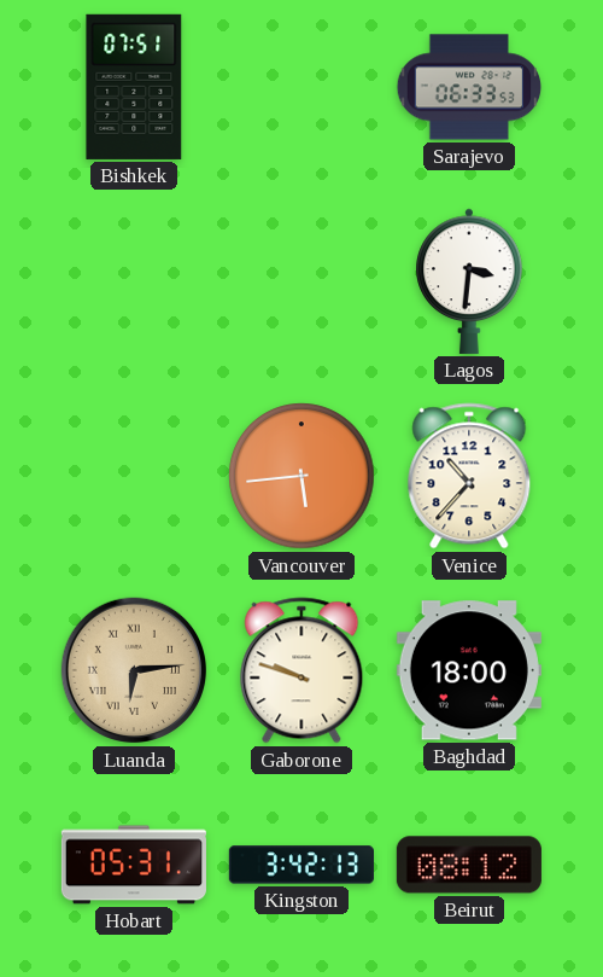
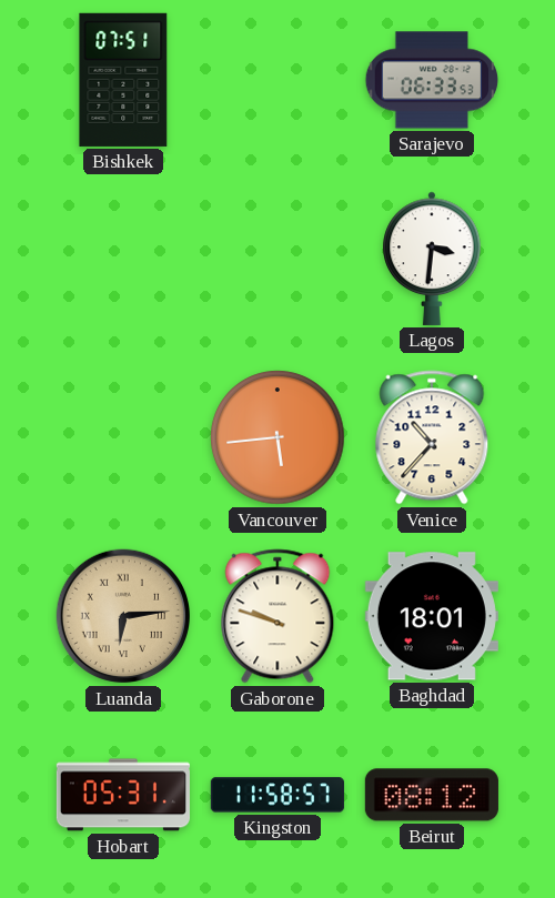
Baghdad: 18:00 -> 18:01
Kingston: 3:42 -> 11:58
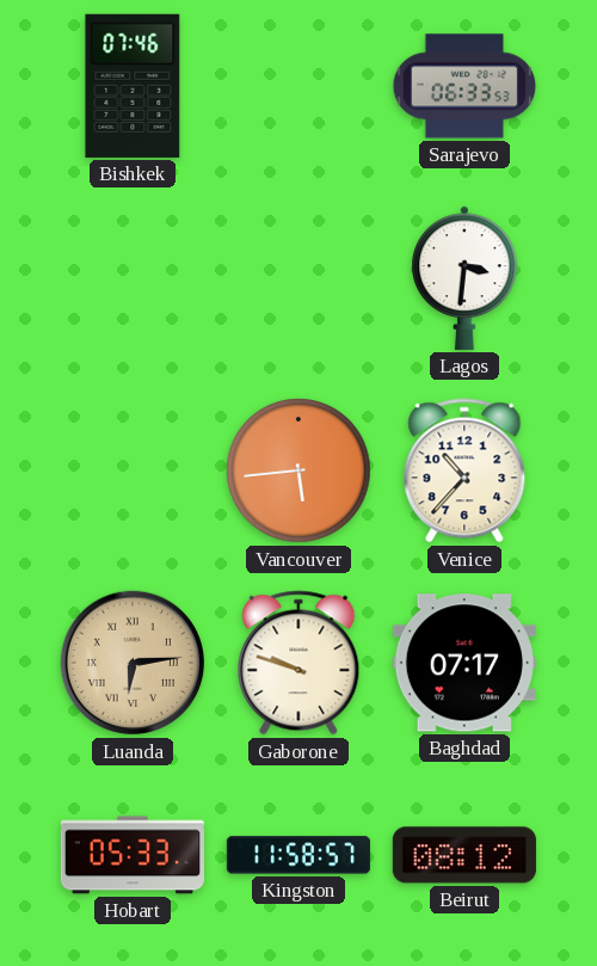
Bishkek: 07:51 -> 07:46
Baghdad: 18:01 -> 07:17
Hobart: 05:31 -> 05:33
